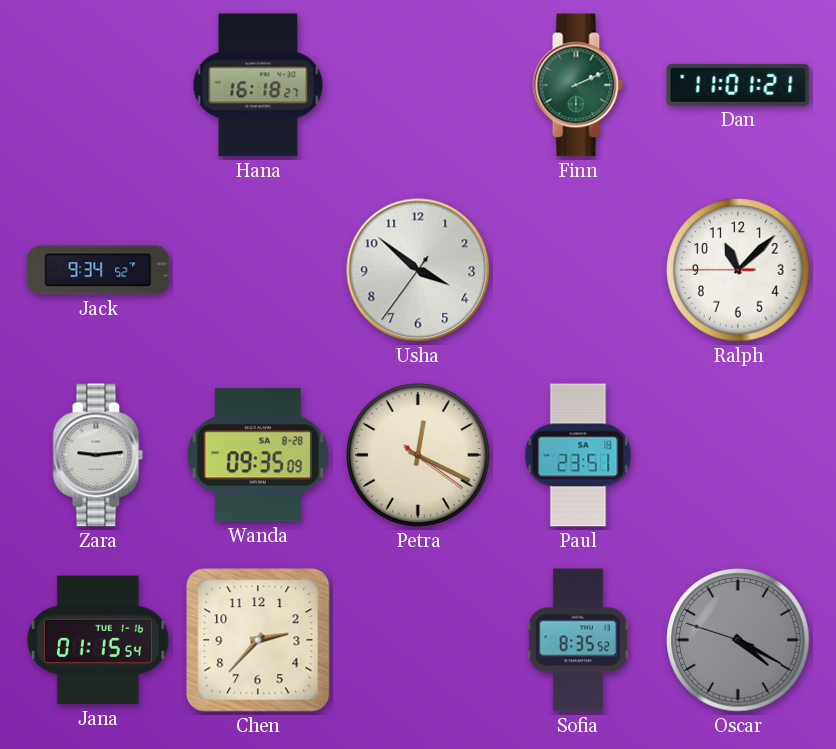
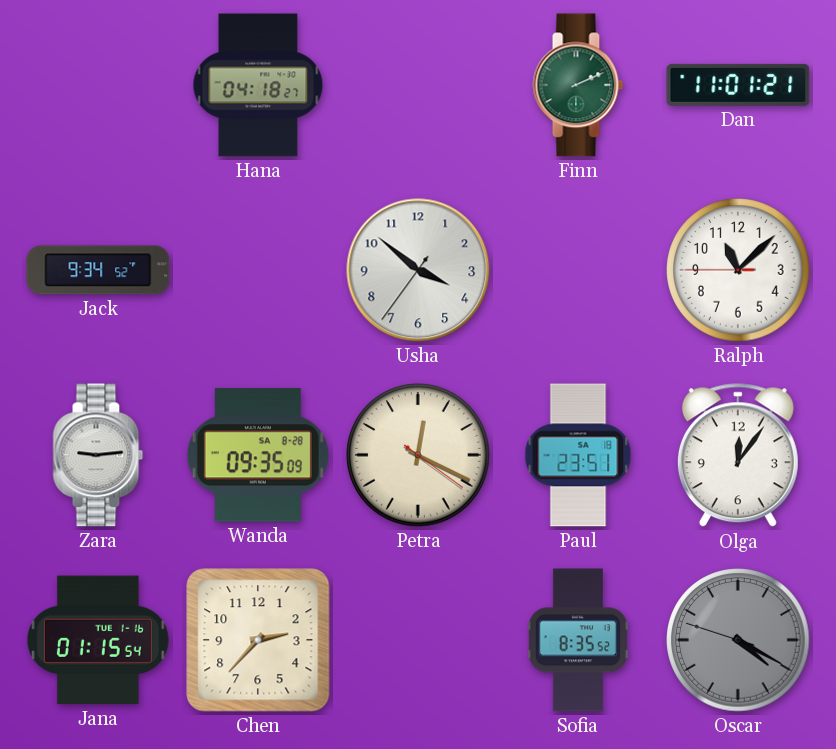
Hana: 16:18 -> 04:18
Olga: none -> 12:06
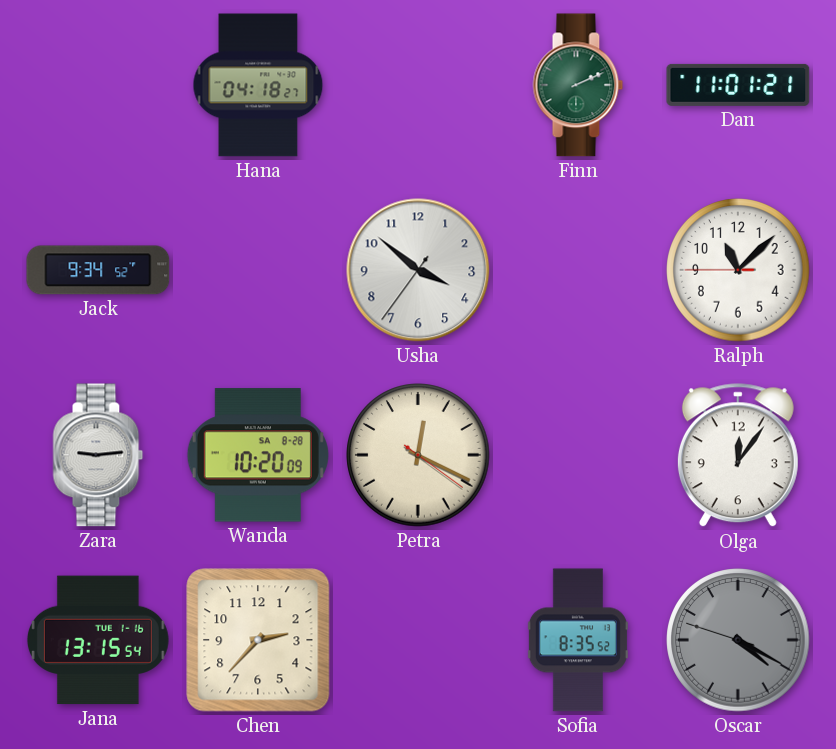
Wanda: 09:35 -> 10:20
Paul: 23:51 -> none
Jana: 01:15 -> 13:15
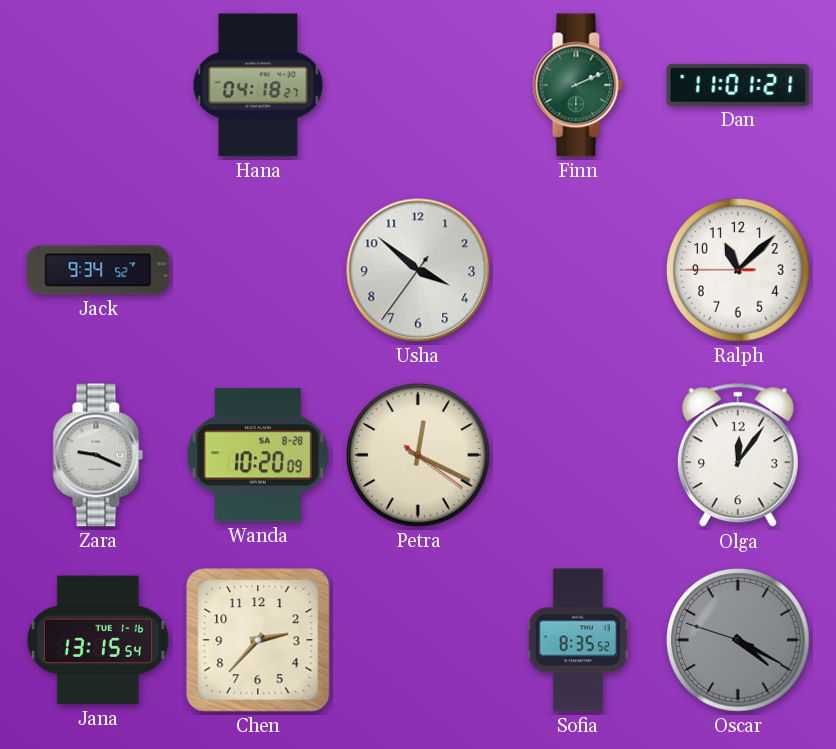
Zara: 9:14 -> 9:19
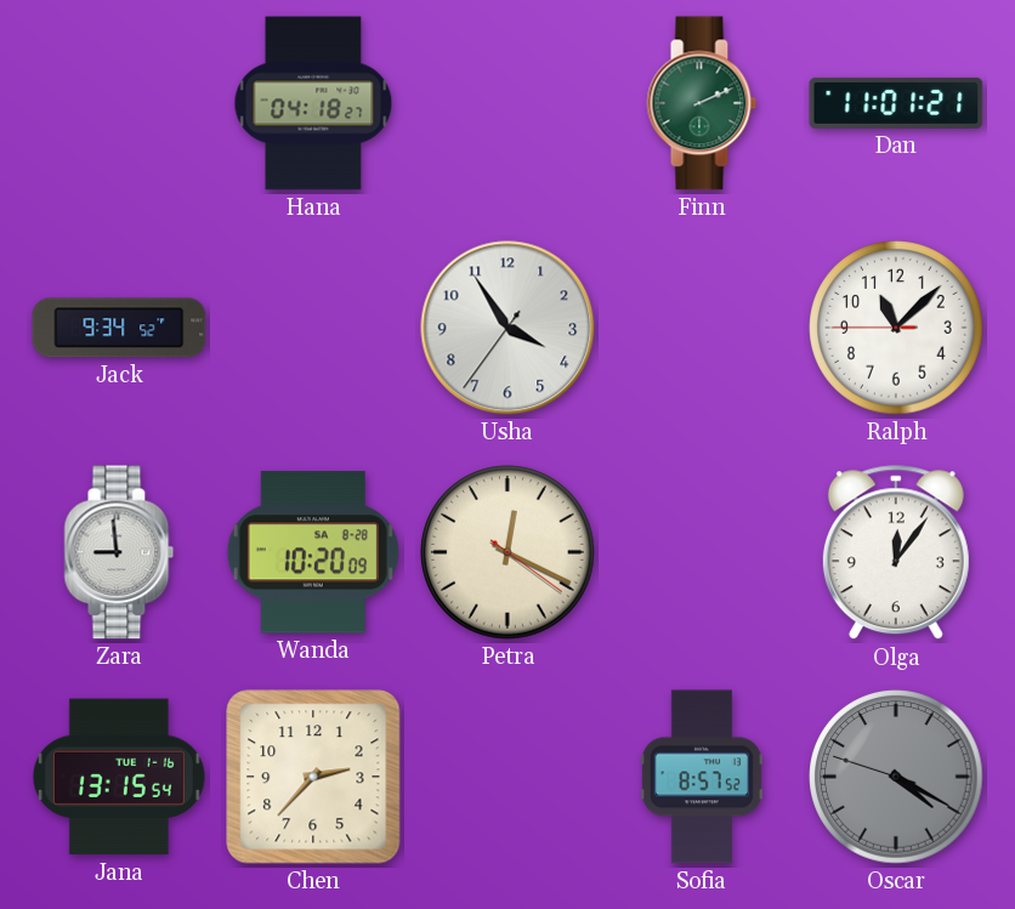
Usha: 3:51 -> 3:54
Zara: 9:19 -> 8:59
Sofia: 8:35 -> 8:57
